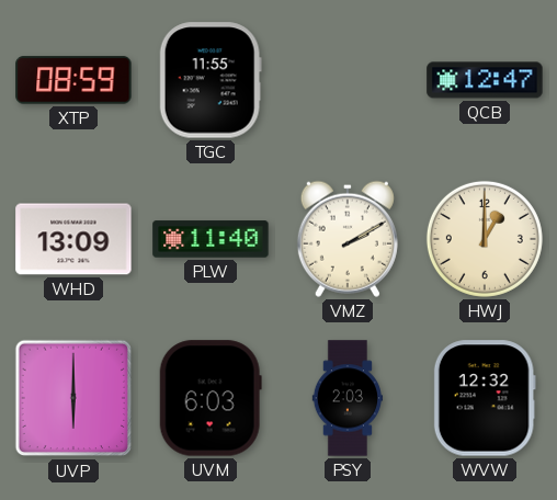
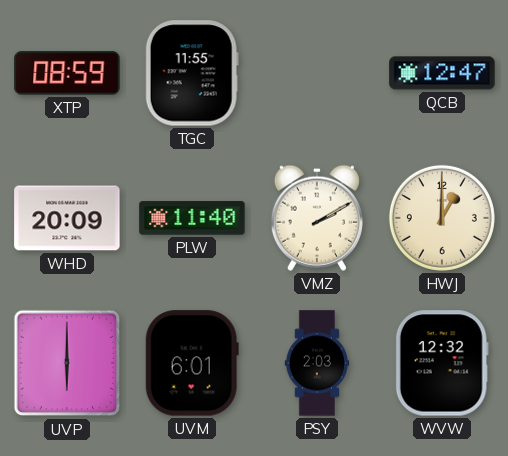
WHD: 13:09 -> 20:09
UVM: 6:03 -> 6:01
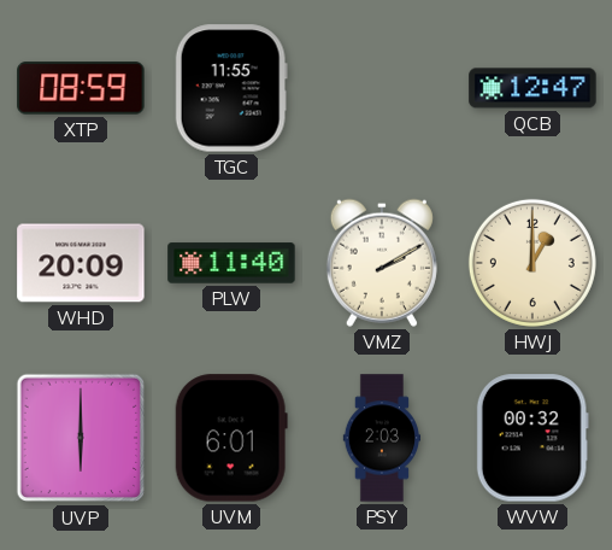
WVW: 12:32 -> 00:32
